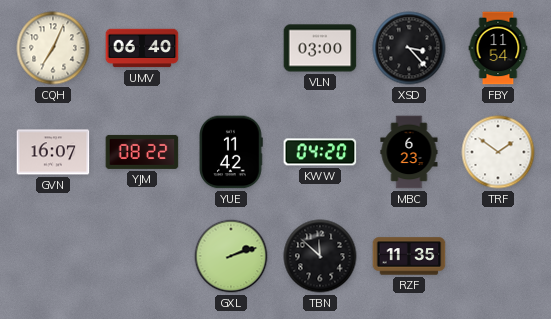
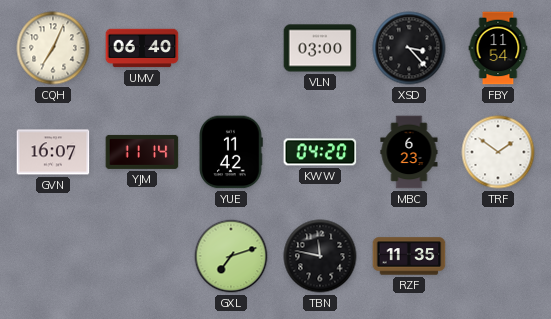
YJM: 08:22 -> 11:14
GXL: 2:12 -> 7:12
TBN: 11:52 -> 11:47
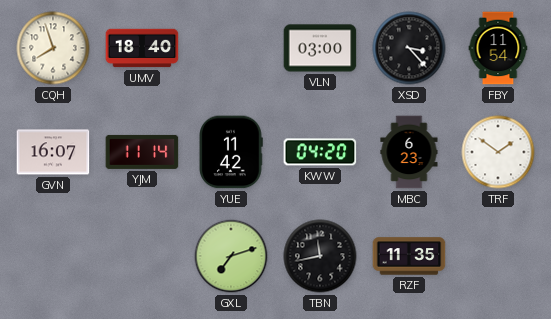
CQH: 7:04 -> 7:57
UMV: 06:40 -> 18:40
TBN: 11:47 -> 11:43
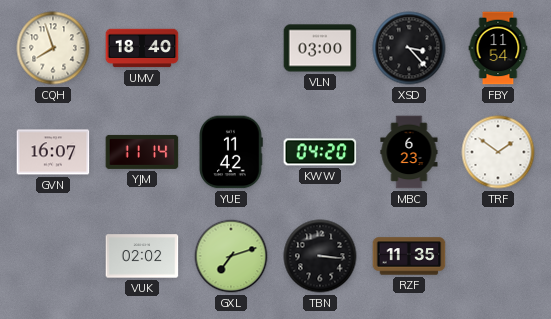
VUK: none -> 02:02
TBN: 11:43 -> 3:16
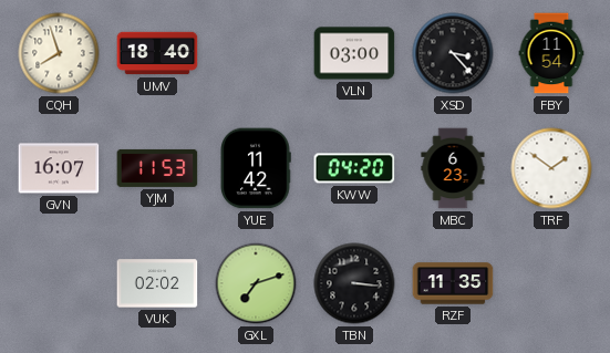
YJM: 11:14 -> 11:53
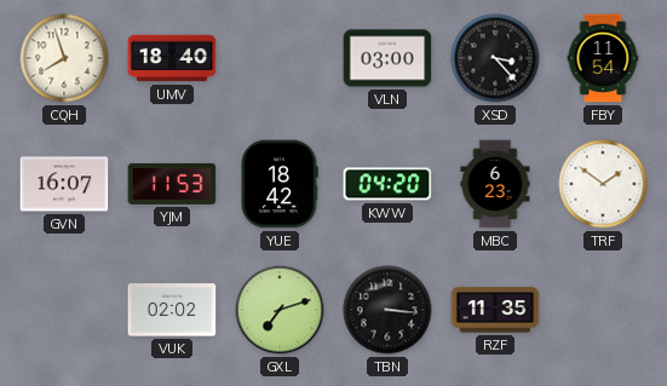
YUE: 11:42 -> 18:42
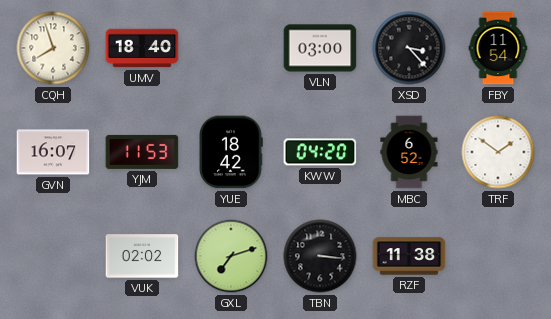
MBC: 6:23 -> 6:52
RZF: 11:35 -> 11:38
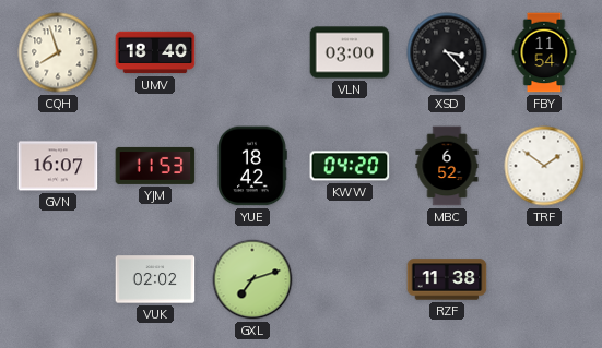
TBN: 3:16 -> none
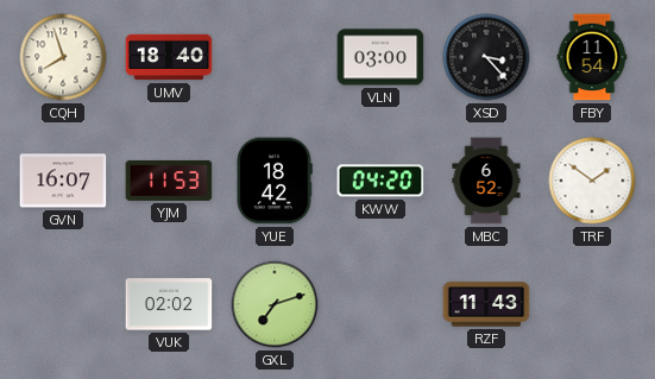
RZF: 11:38 -> 11:43
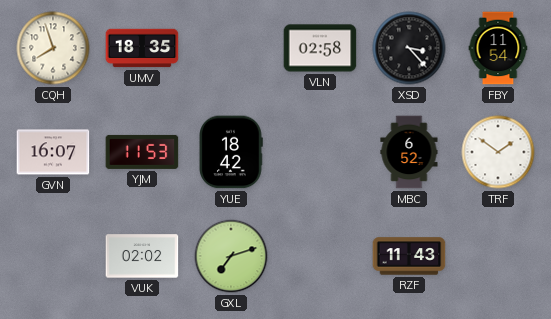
UMV: 18:40 -> 18:35
VLN: 03:00 -> 02:58
KWW: 04:20 -> none
